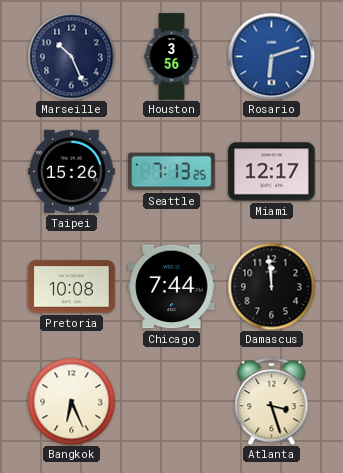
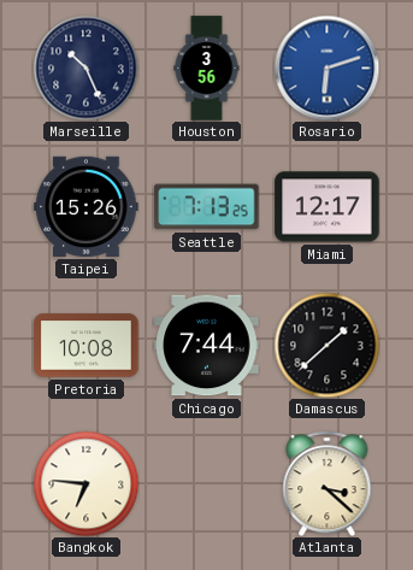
Damascus: 11:59 -> 1:38
Bangkok: 6:26 -> 6:46
Atlanta: 3:27 -> 3:22
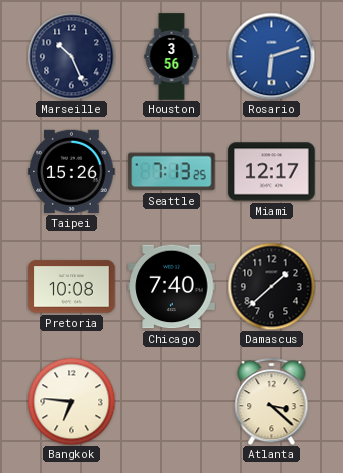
Chicago: 7:44 -> 7:40
